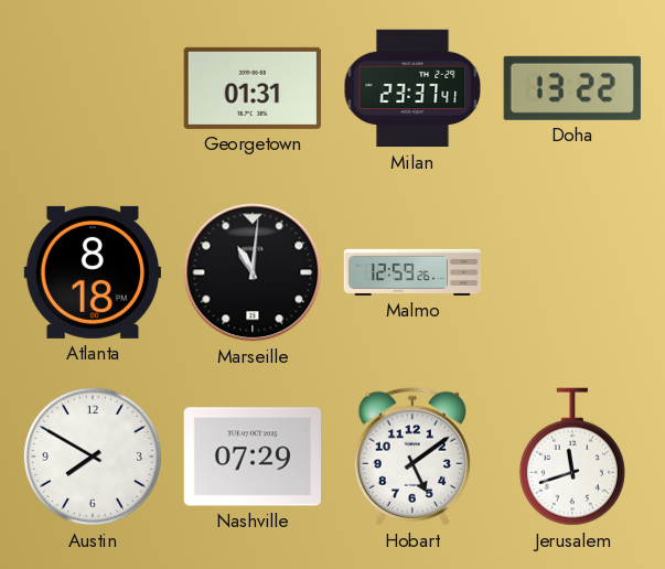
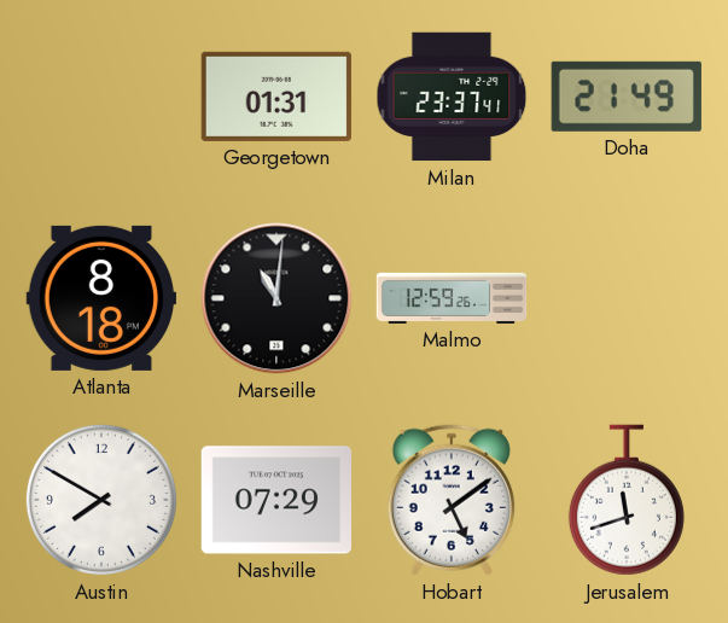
Doha: 13:22 -> 21:49
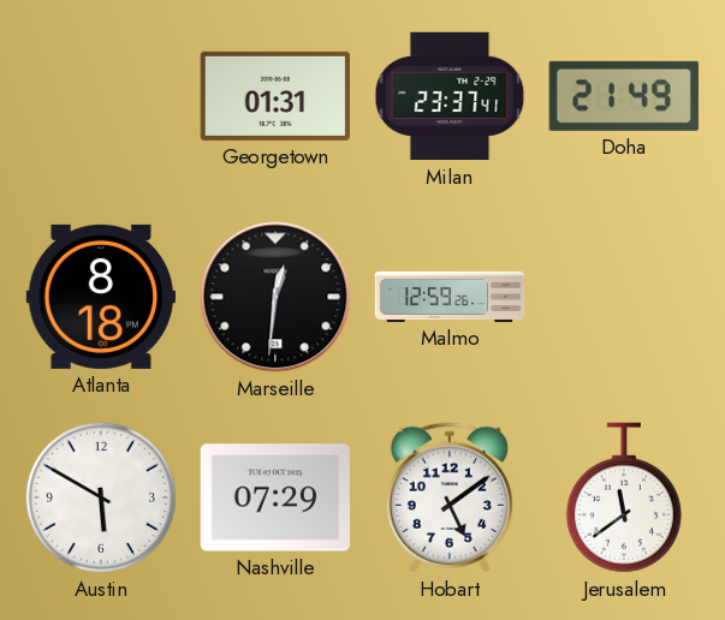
Marseille: 11:01 -> 12:31
Austin: 7:50 -> 5:50
Jerusalem: 11:42 -> 11:39
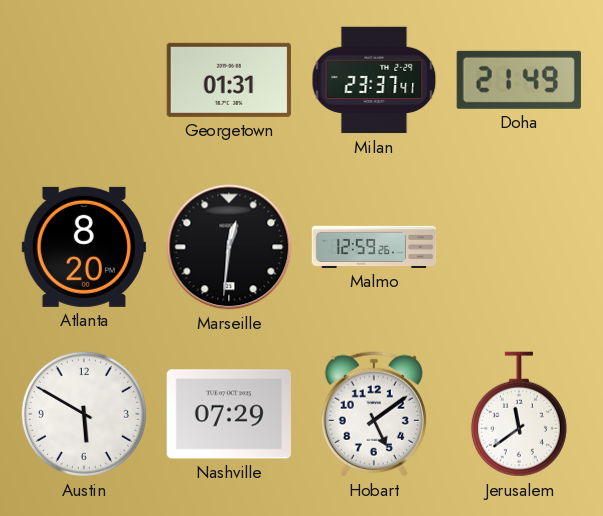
Atlanta: 8:18 -> 8:20
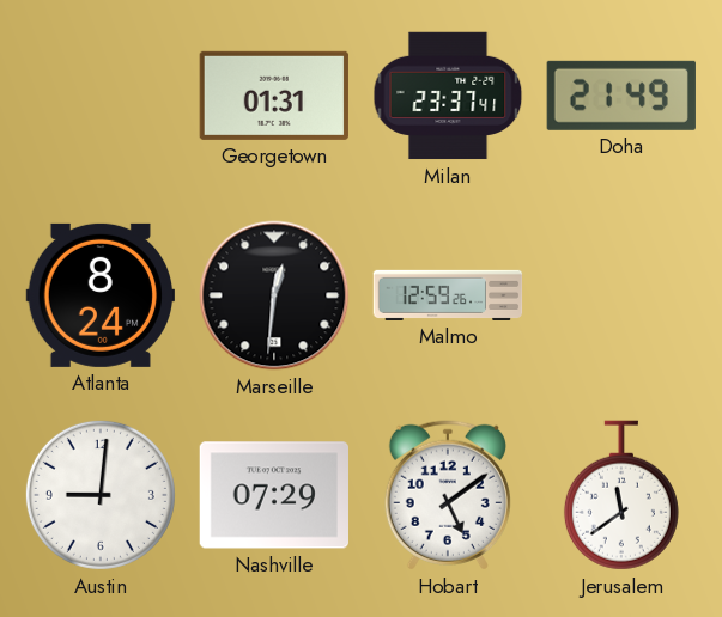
Atlanta: 8:20 -> 8:24
Austin: 5:50 -> 9:01
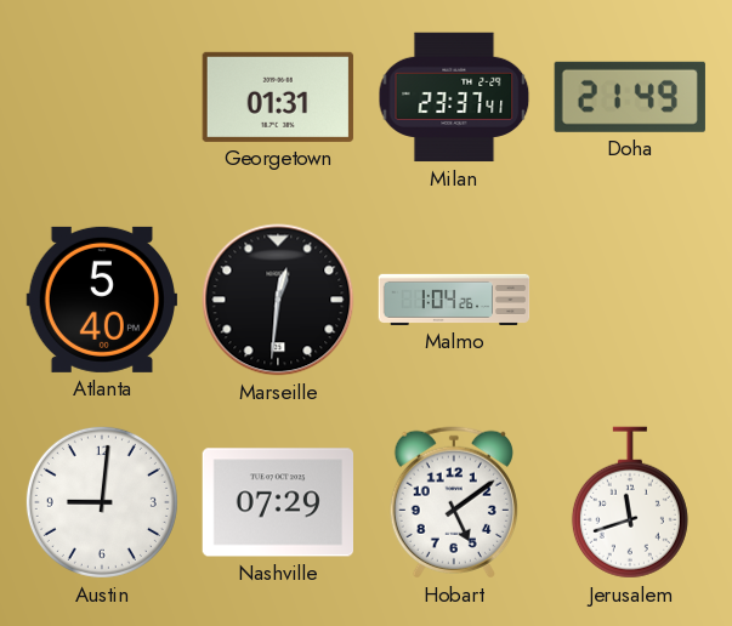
Atlanta: 8:24 -> 5:40
Malmo: 12:59 -> 1:04
Jerusalem: 11:39 -> 11:42
